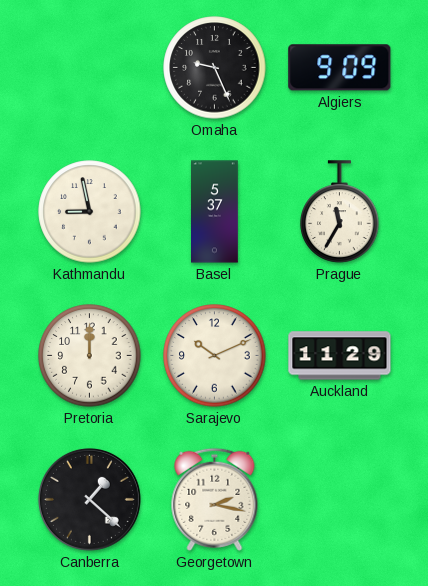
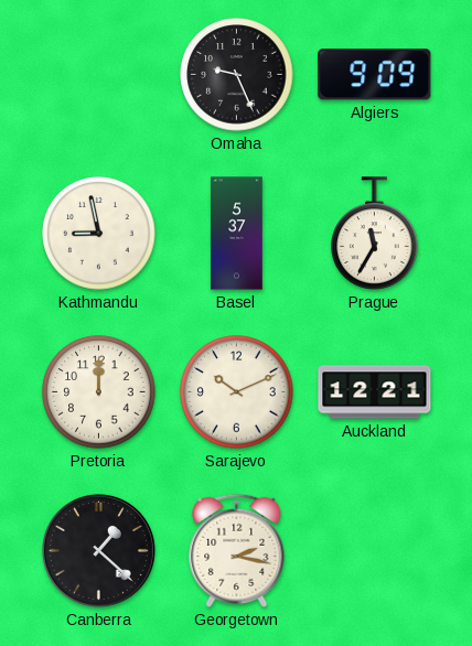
Auckland: 11:29 -> 12:21
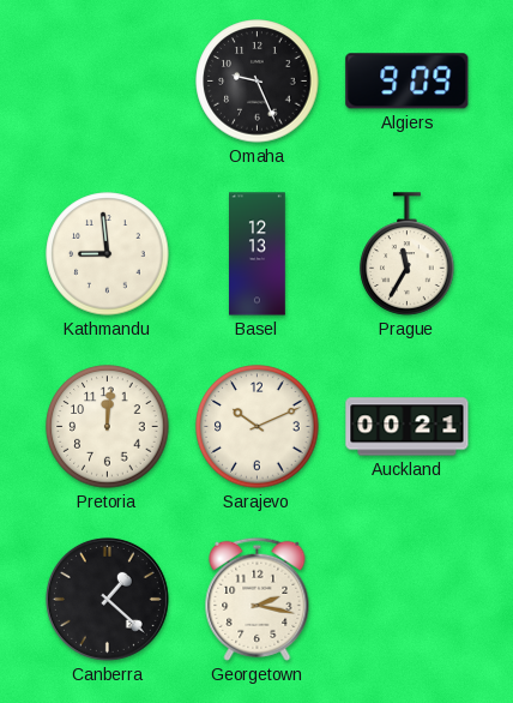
Kathmandu: 8:58 -> 8:59
Basel: 5:37 -> 12:13
Pretoria: 12:00 -> 12:01
Auckland: 12:21 -> 00:21
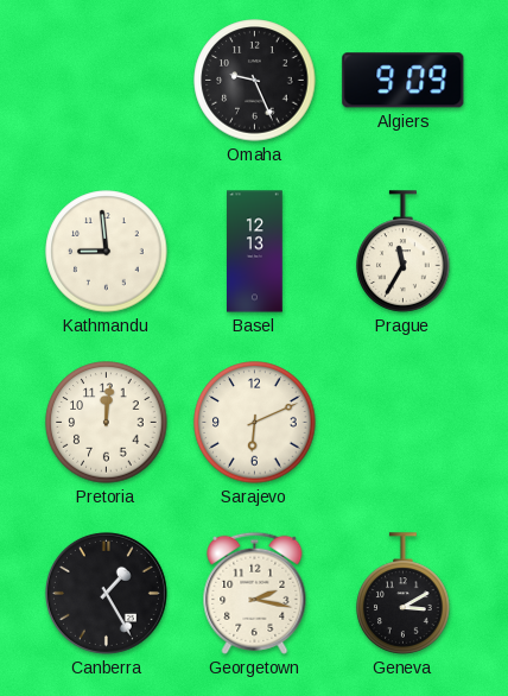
Sarajevo: 10:11 -> 6:11
Auckland: 00:21 -> none
Canberra: 1:22 -> 1:25
Geneva: none -> 3:10
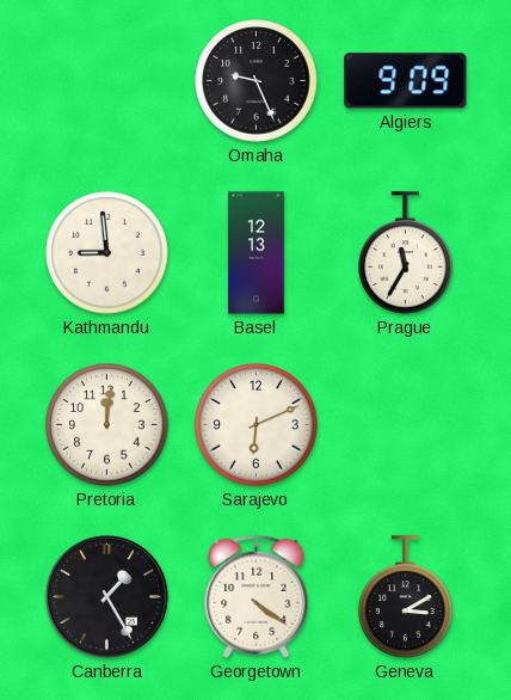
Georgetown: 2:17 -> 4:21
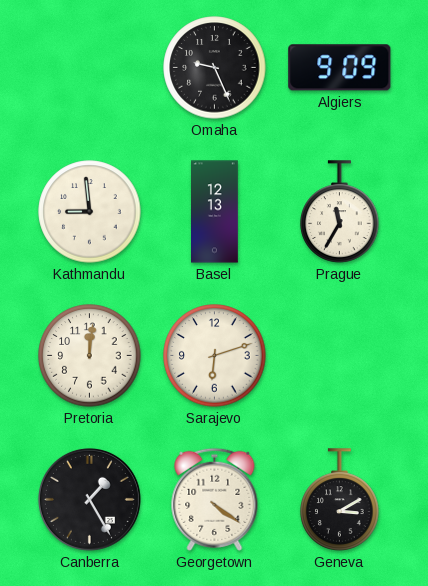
Sarajevo: 6:11 -> 6:12
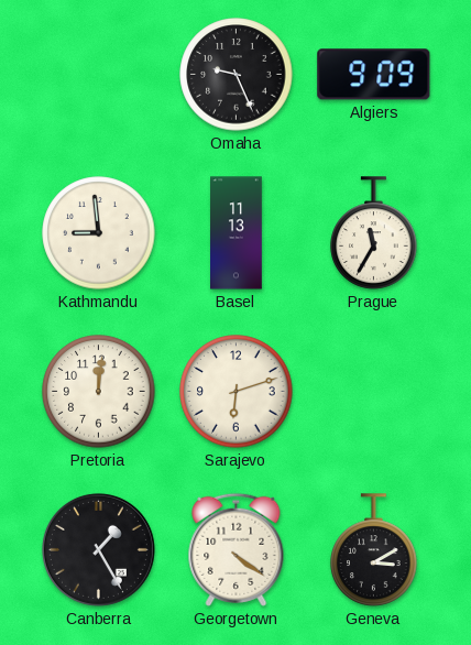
Basel: 12:13 -> 11:13
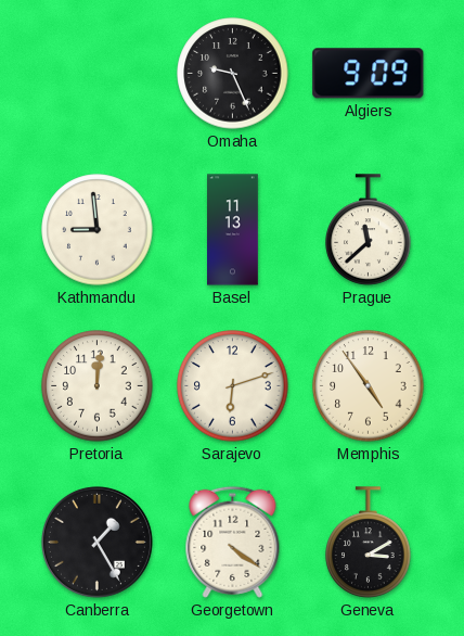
Prague: 11:35 -> 11:38
Memphis: none -> 4:54
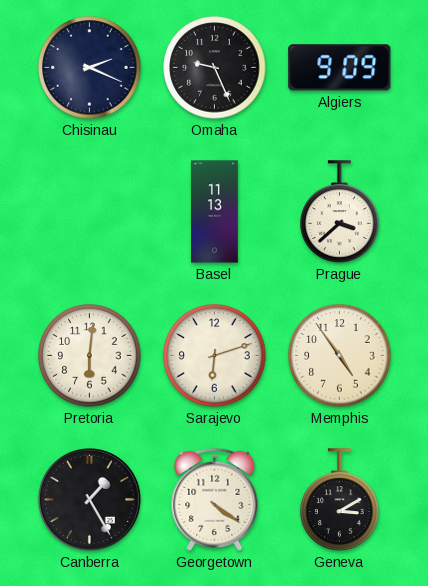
Chisinau: none -> 2:19
Kathmandu: 8:59 -> none
Prague: 11:38 -> 3:38
Pretoria: 12:01 -> 6:01
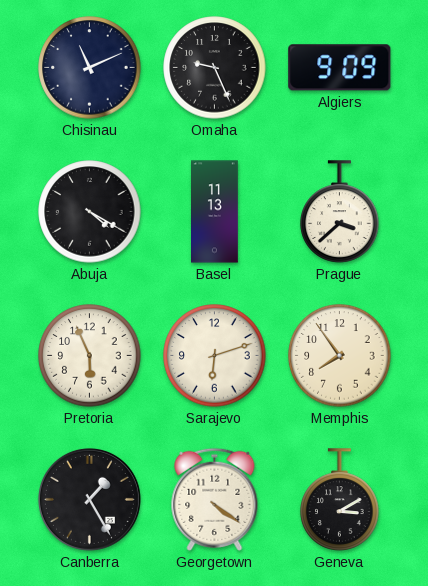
Chisinau: 2:19 -> 11:11
Abuja: none -> 4:20
Pretoria: 6:01 -> 5:56
Memphis: 4:54 -> 7:54
